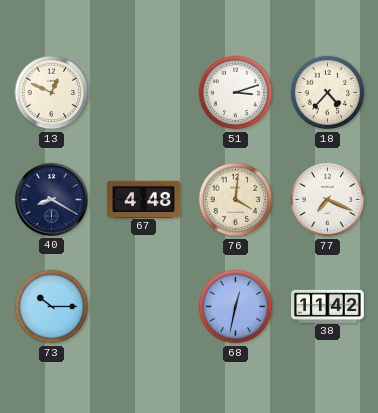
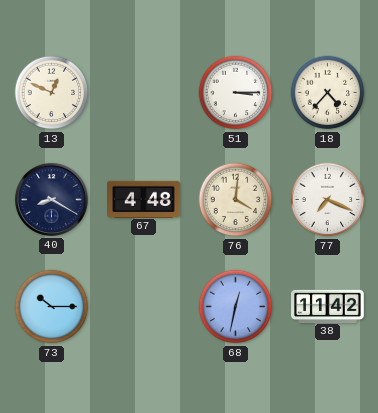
51: 3:12 -> 3:15
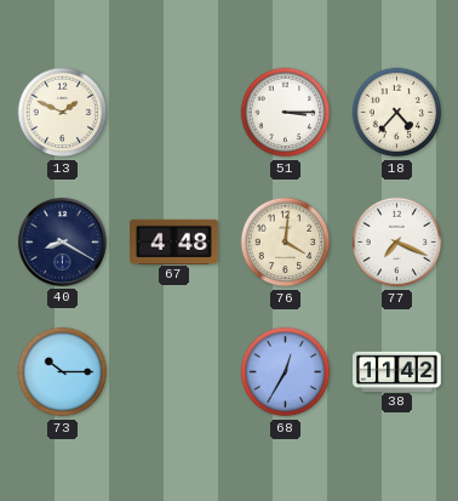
13: 12:49 -> 1:49
68: 12:32 -> 12:35
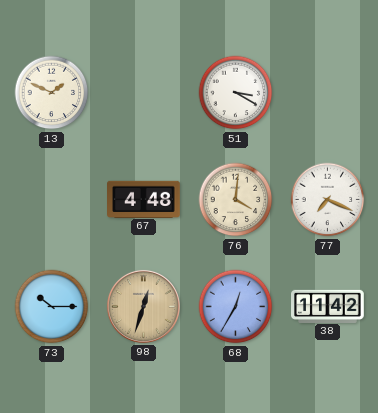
51: 3:15 -> 3:20
18: 4:37 -> none
40: 8:20 -> none
98: none -> 12:33
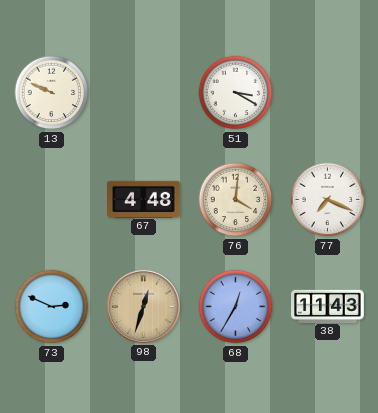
13: 1:49 -> 9:49
73: 10:15 -> 2:49
38: 11:42 -> 11:43
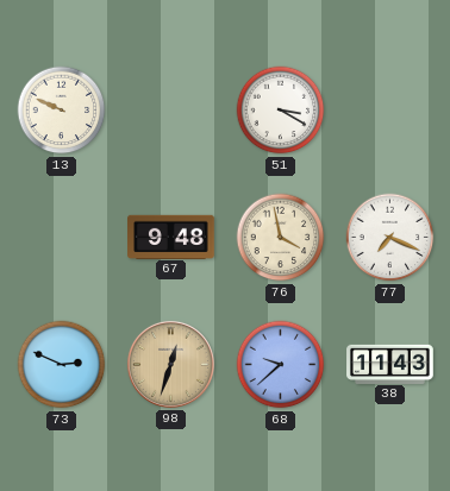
67: 4:48 -> 9:48
76: 4:01 -> 3:58
68: 12:35 -> 9:38
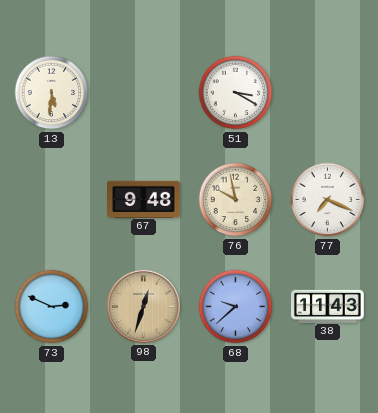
13: 9:49 -> 5:31
76: 3:58 -> 9:58
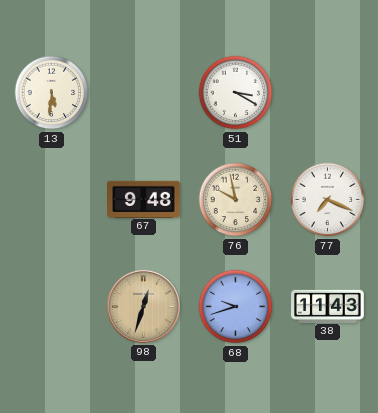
73: 2:49 -> none
68: 9:38 -> 9:42
